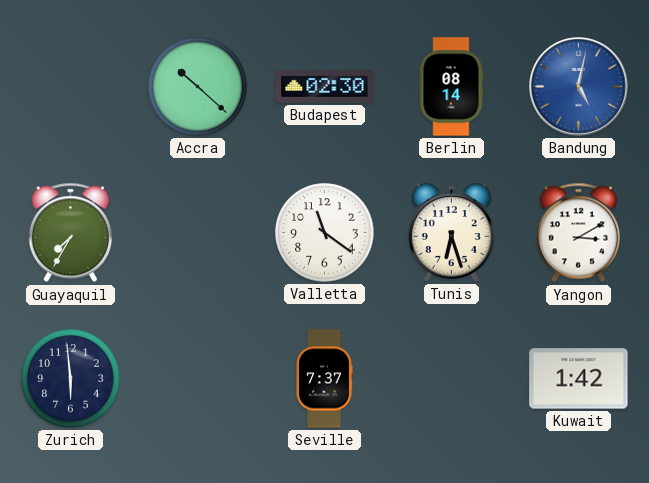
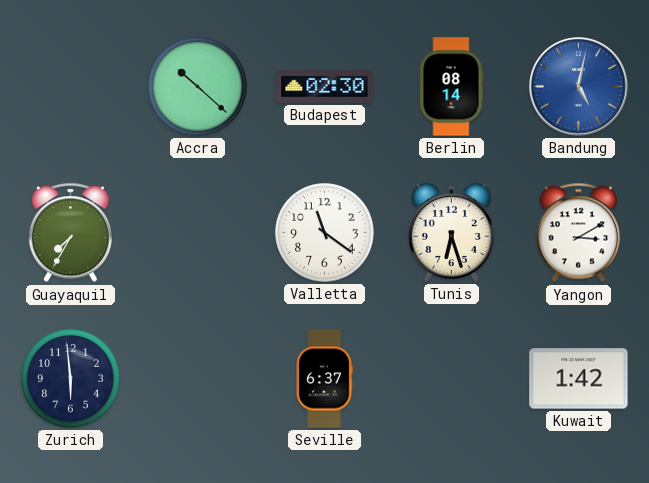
Seville: 7:37 -> 6:37
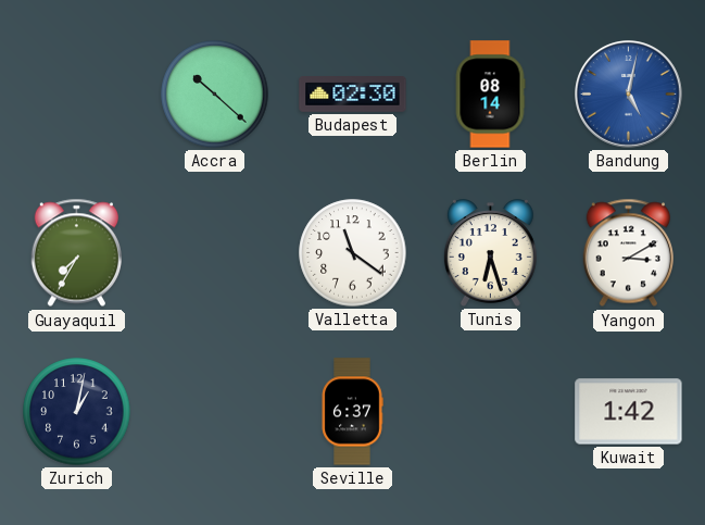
Zurich: 5:59 -> 1:02
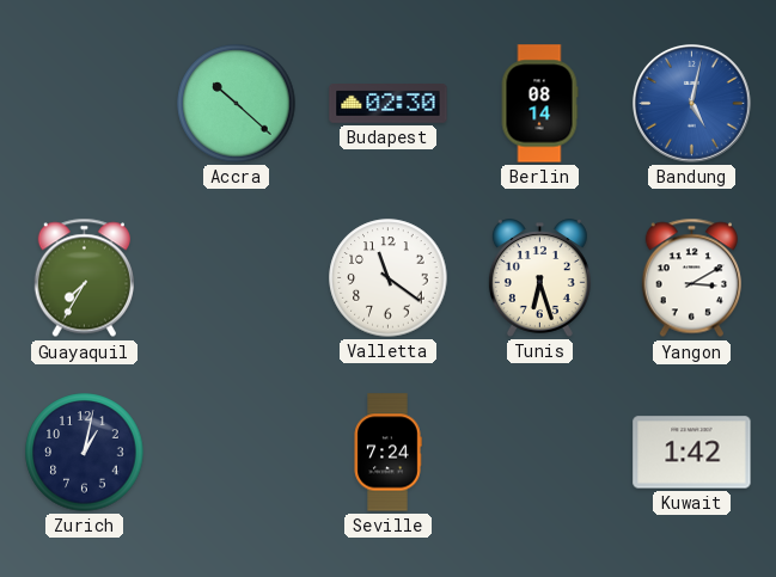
Seville: 6:37 -> 7:24
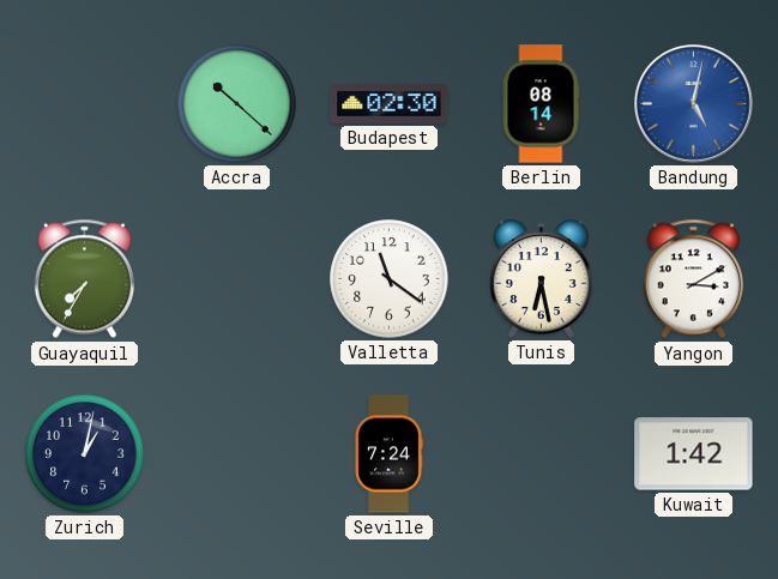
Tunis: 6:27 -> 6:28
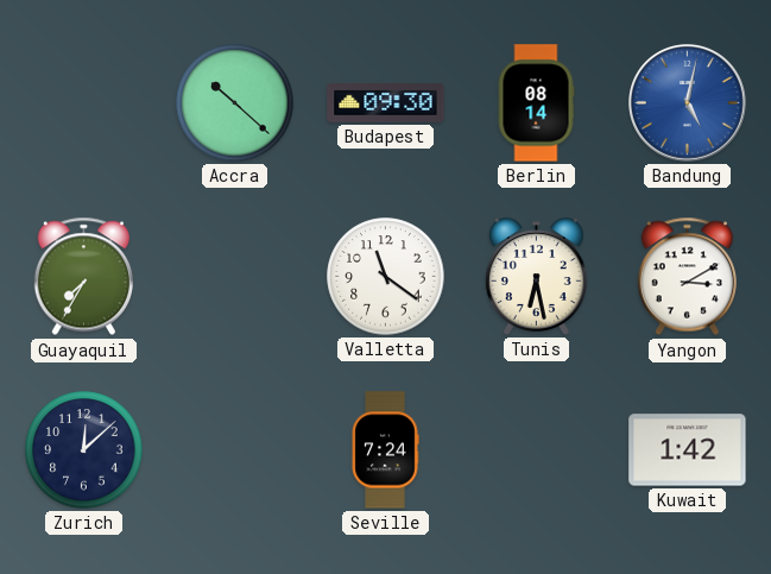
Budapest: 02:30 -> 09:30
Zurich: 1:02 -> 12:08
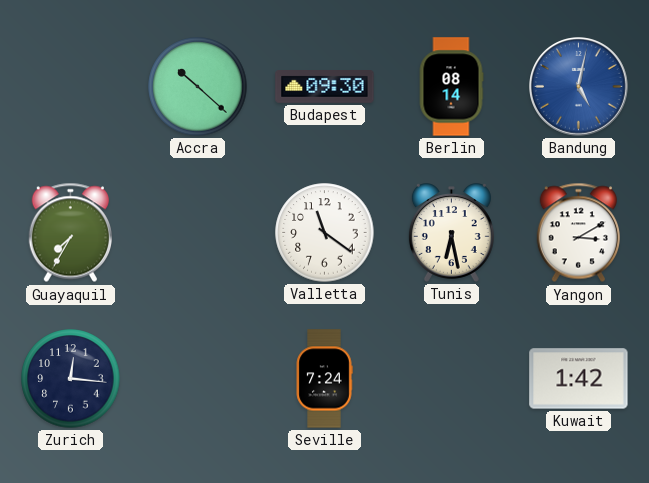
Zurich: 12:08 -> 12:16
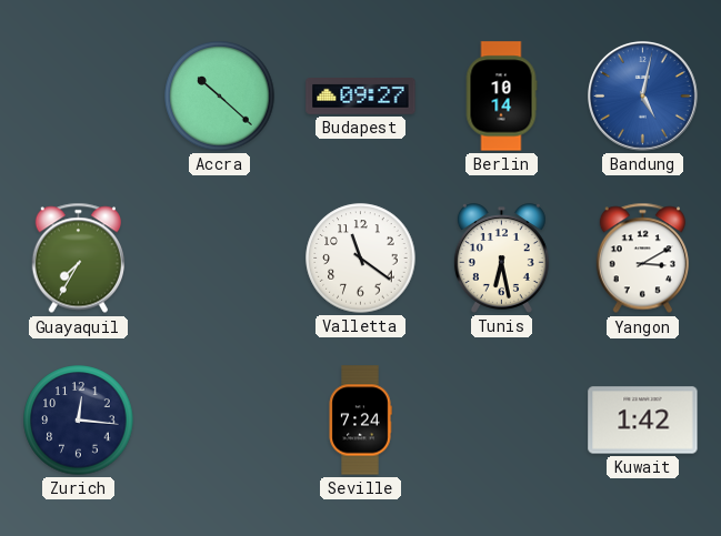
Budapest: 09:30 -> 09:27
Berlin: 08:14 -> 10:14
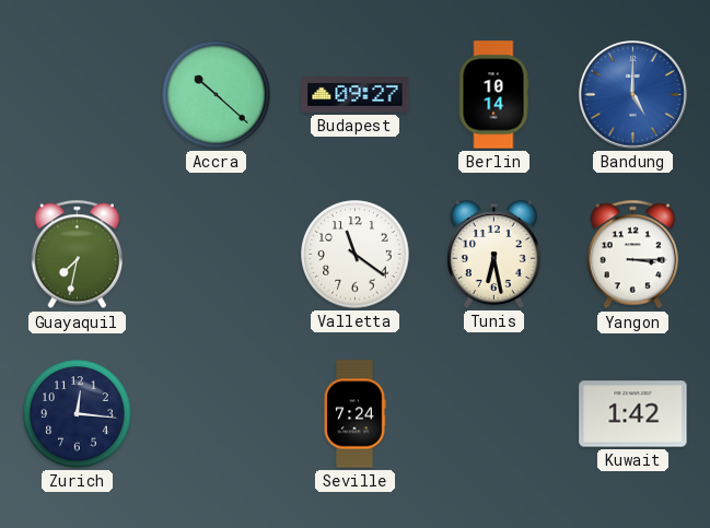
Bandung: 5:02 -> 5:00
Guayaquil: 7:35 -> 7:32
Yangon: 3:10 -> 3:15
